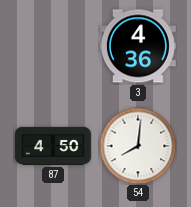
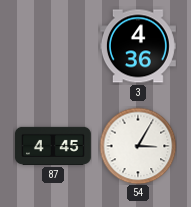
87: 4:50 -> 4:45
54: 8:01 -> 3:05
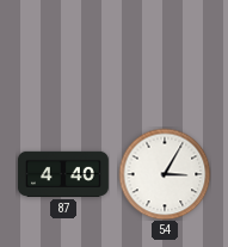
3: 4:36 -> none
87: 4:45 -> 4:40
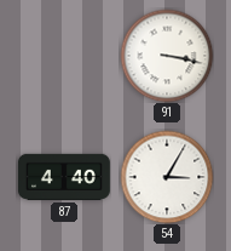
91: none -> 3:17
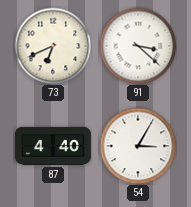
73: none -> 6:41
91: 3:17 -> 3:22
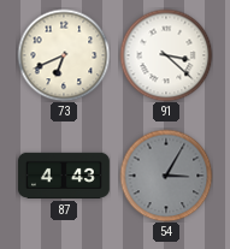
87: 4:40 -> 4:43
54 dial: white -> grey
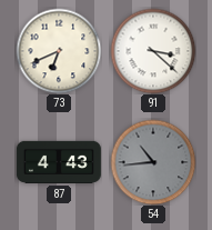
54: 3:05 -> 10:44
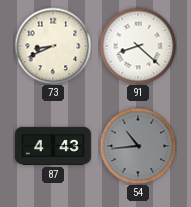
73: 6:41 -> 8:41
91: 3:22 -> 8:22
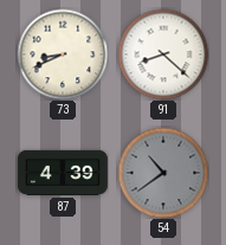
87: 4:43 -> 4:39
54: 10:44 -> 10:39
